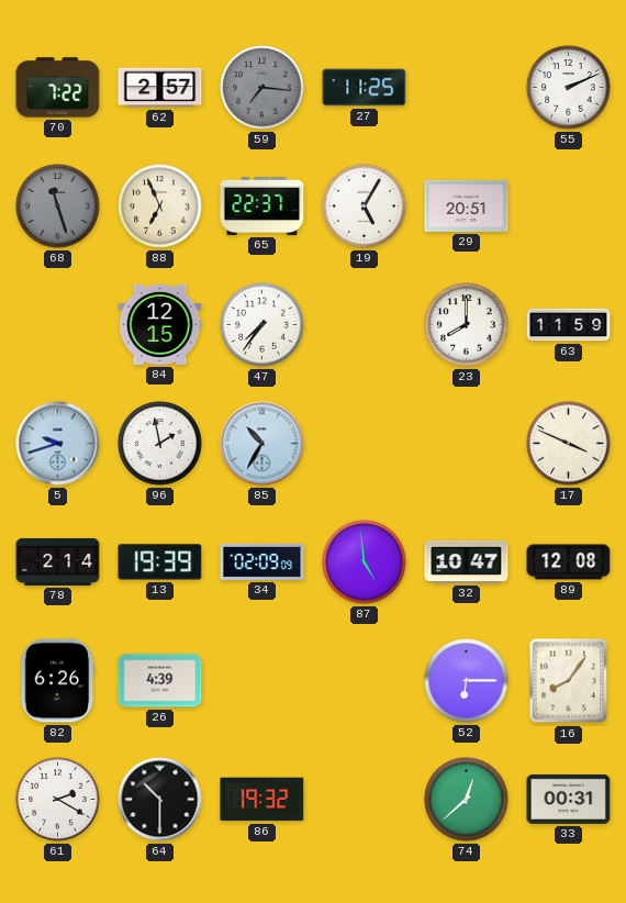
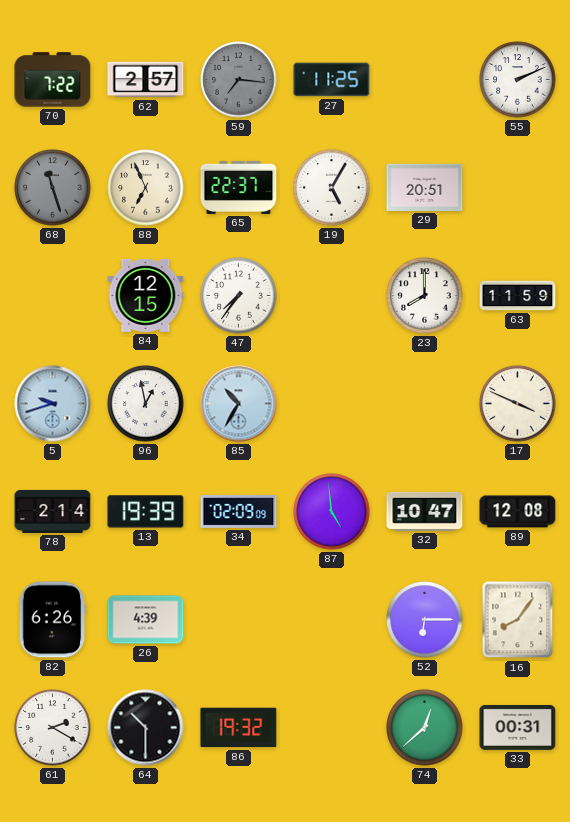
96: 1:58 -> 12:58
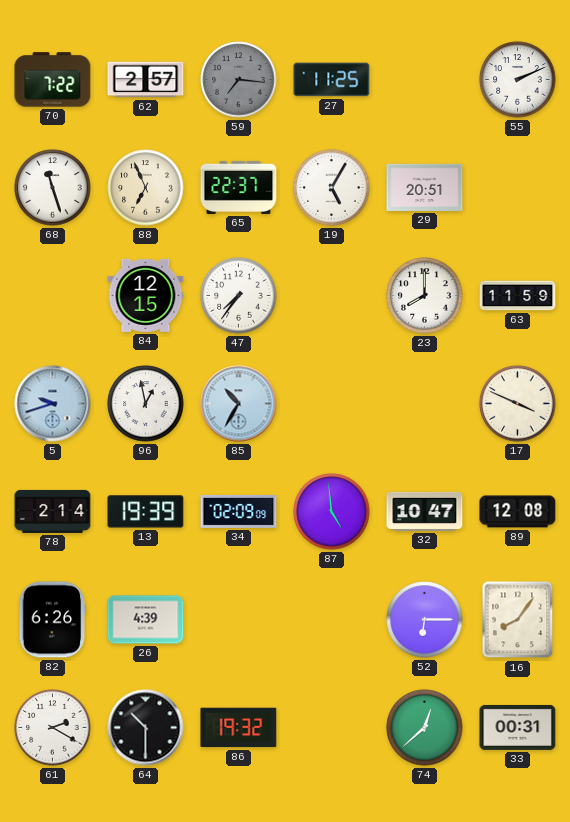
68 dial: grey -> white
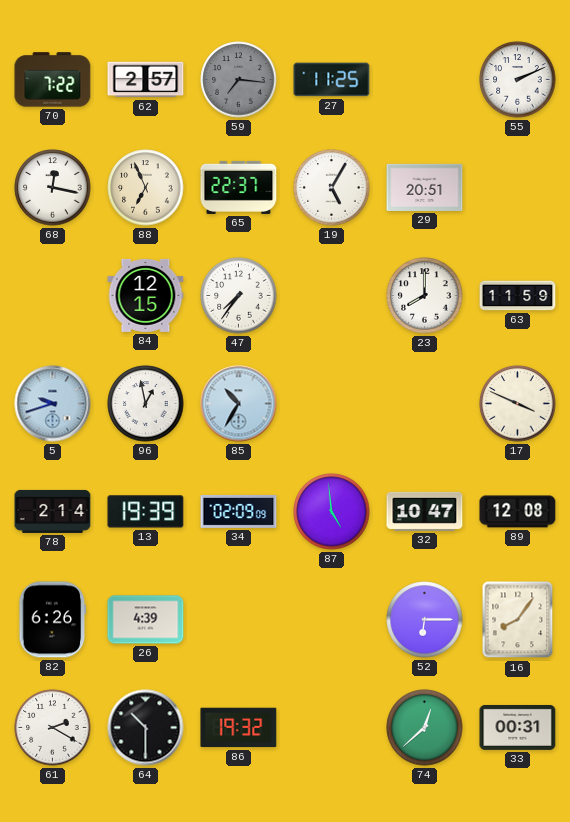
68: 11:27 -> 12:17
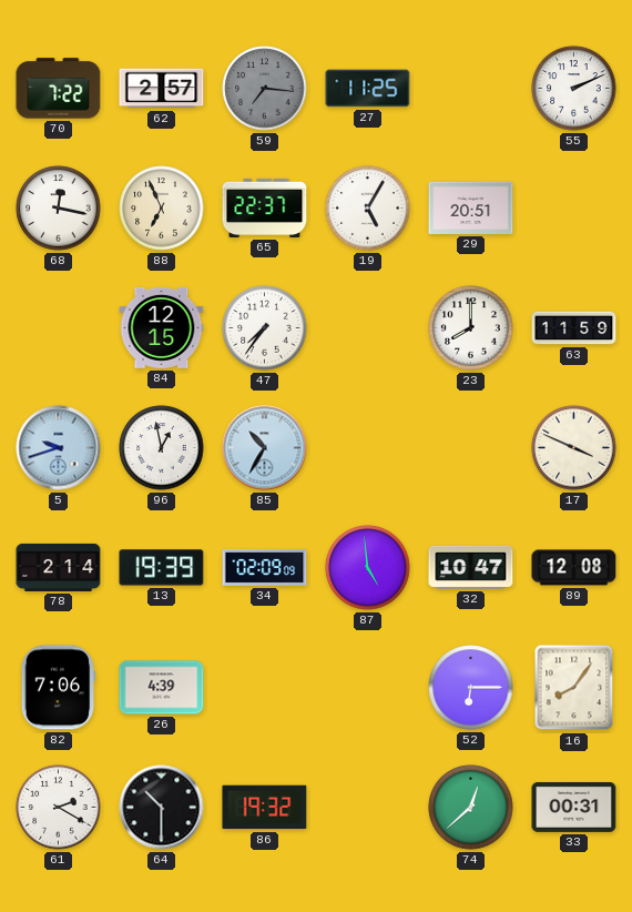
82: 6:26 -> 7:06
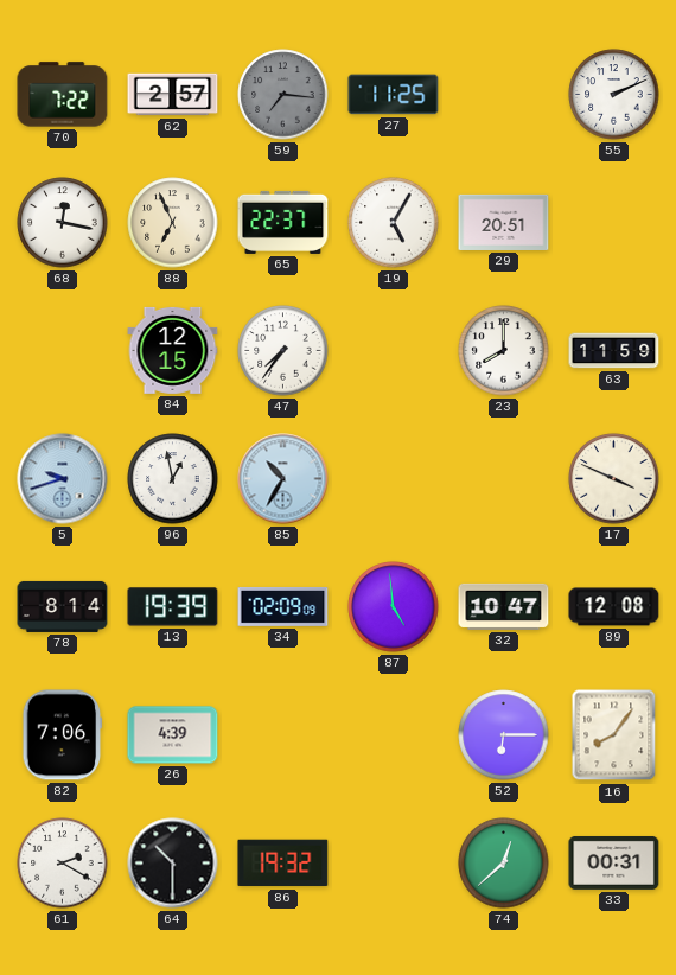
78: 2:14 -> 8:14
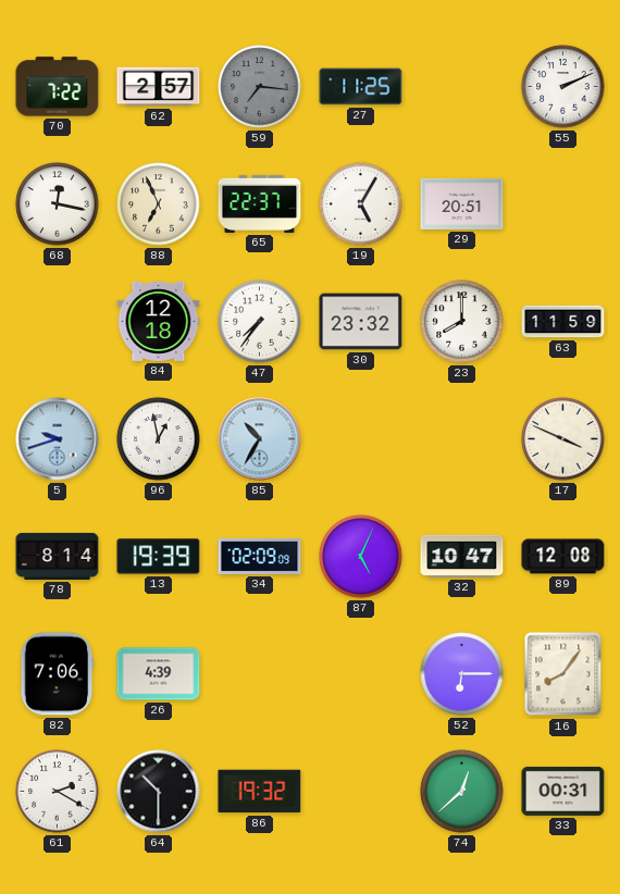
84: 12:15 -> 12:18
30: none -> 23:32
87: 4:59 -> 5:04
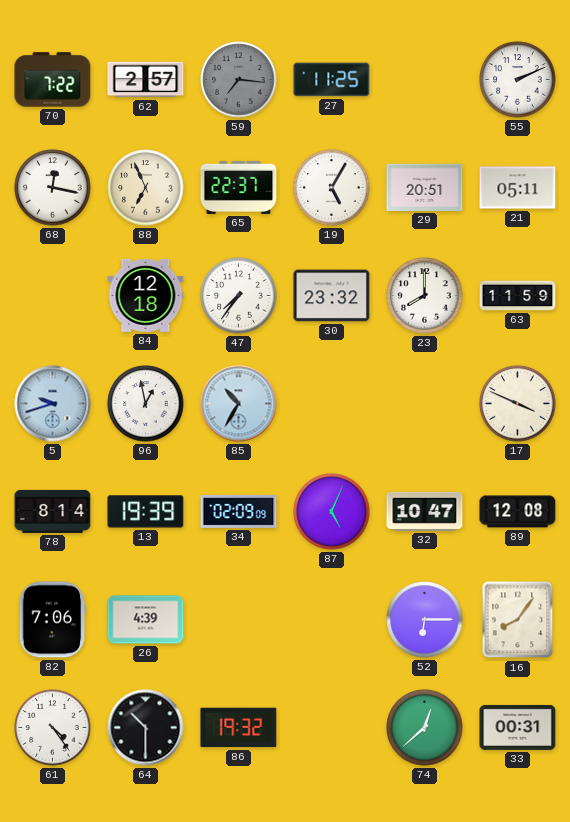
21: none -> 05:11
61: 2:20 -> 4:24
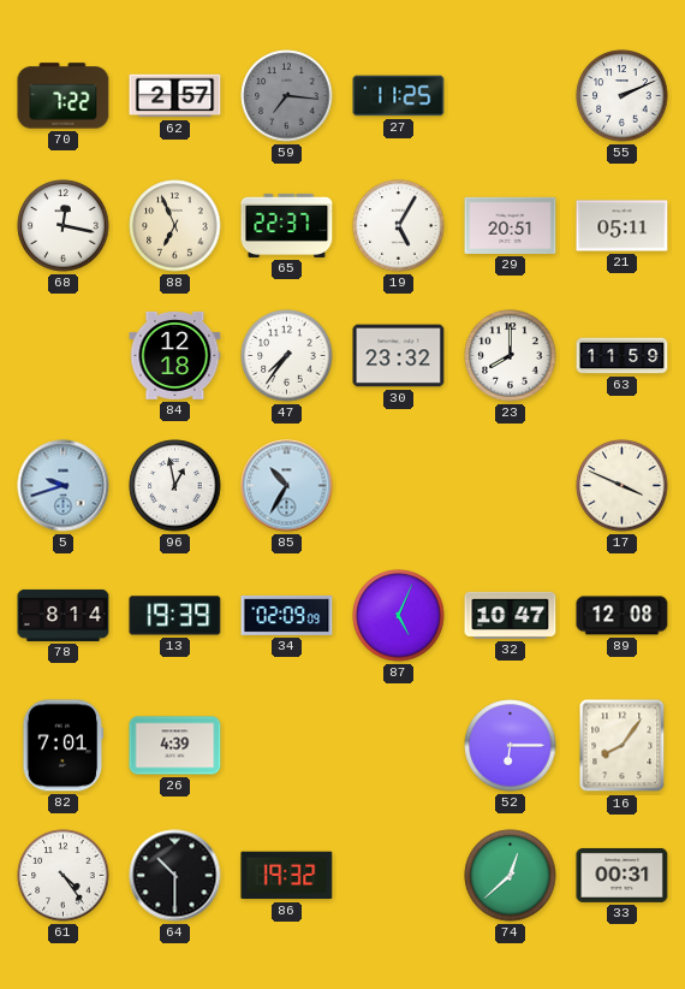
82: 7:06 -> 7:01
